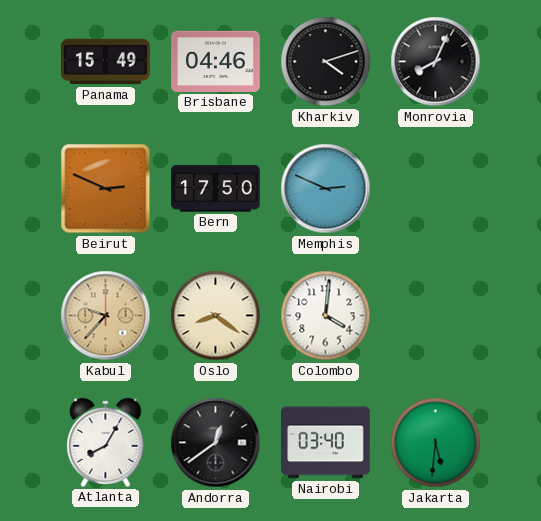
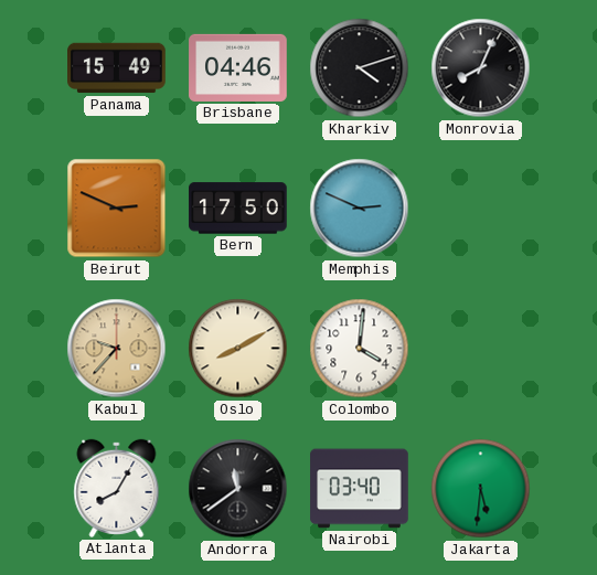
Oslo: 8:21 -> 8:10
Andorra: 12:39 -> 11:39
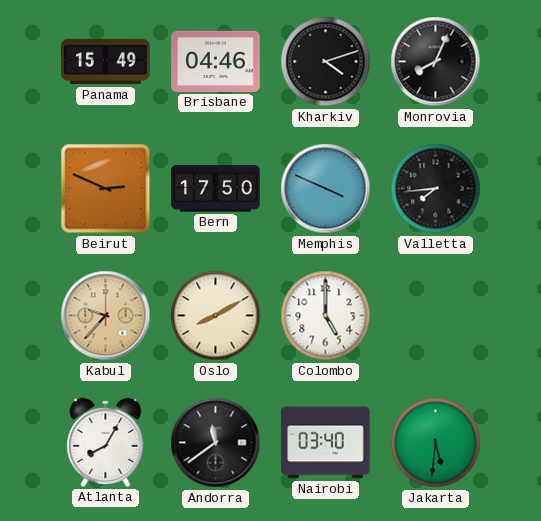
Memphis: 2:49 -> 3:49
Valletta: none -> 7:44
Colombo: 4:01 -> 5:00
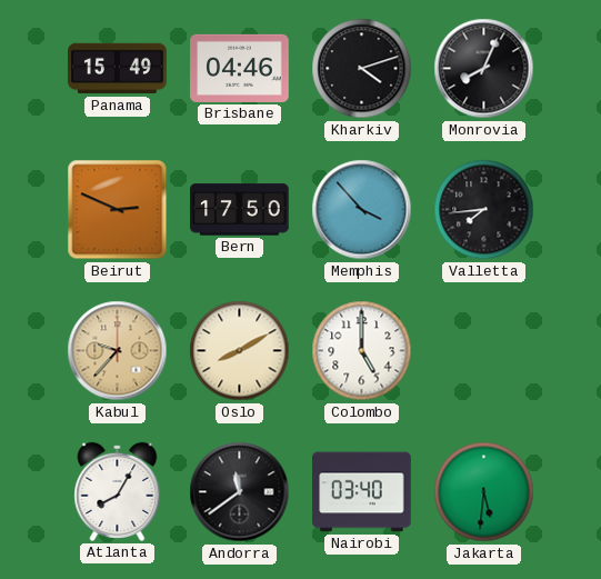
Memphis: 3:49 -> 3:53
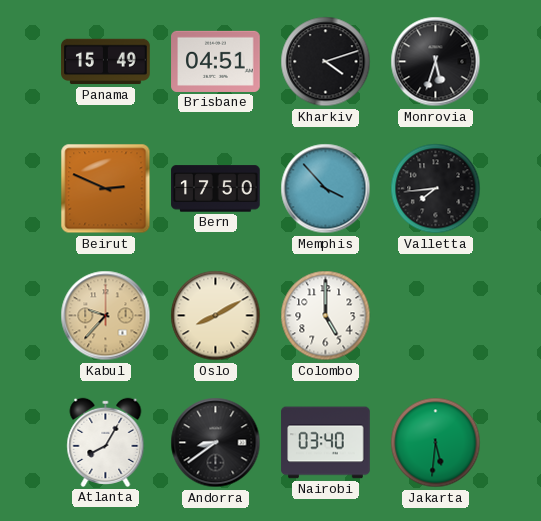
Brisbane: 04:46 -> 04:51
Monrovia: 8:04 -> 5:33
Andorra: 11:39 -> 8:39
